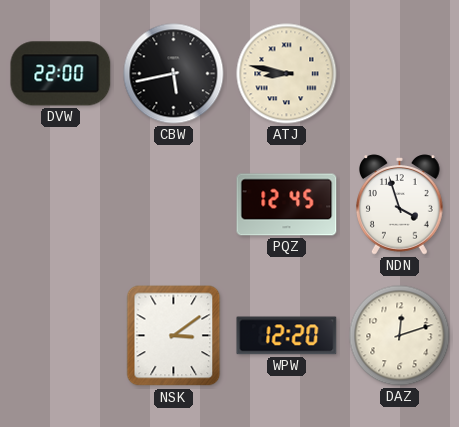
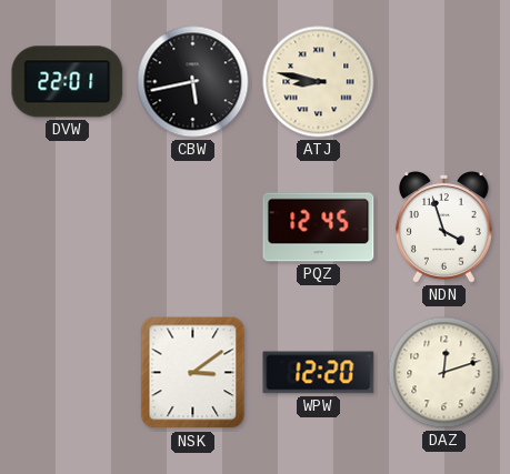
DVW: 22:00 -> 22:01
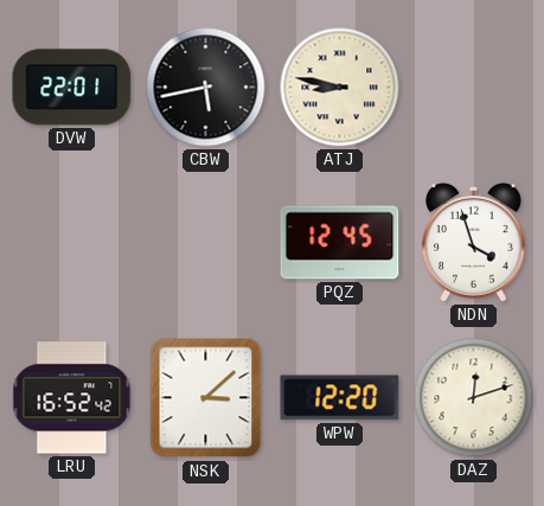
LRU: none -> 16:52
NSK: 3:09 -> 3:08
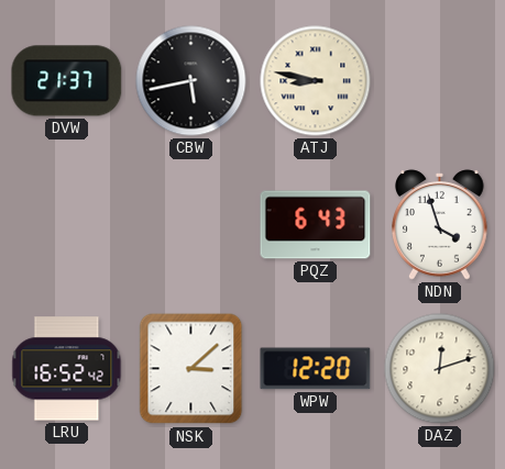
DVW: 22:01 -> 21:37
PQZ: 12:45 -> 6:43
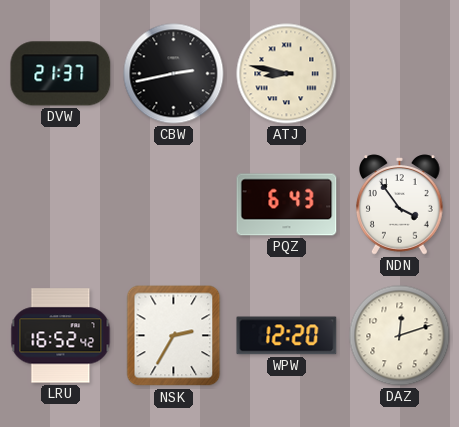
CBW: 5:43 -> 2:43
NDN: 3:57 -> 3:54
NSK: 3:08 -> 2:35
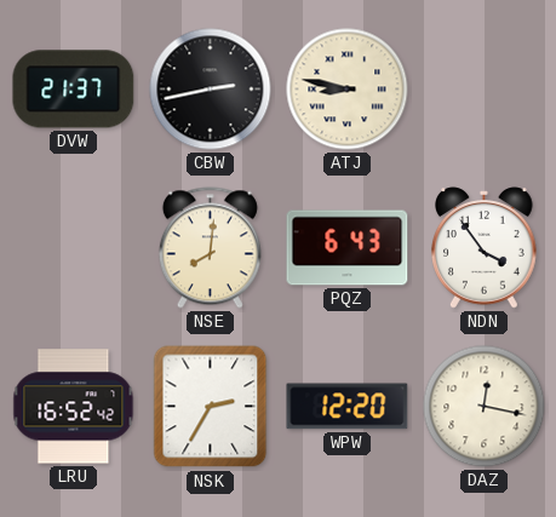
NSE: none -> 8:01
DAZ: 12:12 -> 12:17
